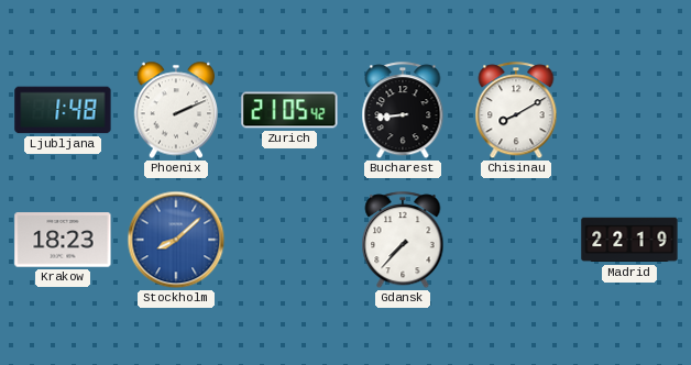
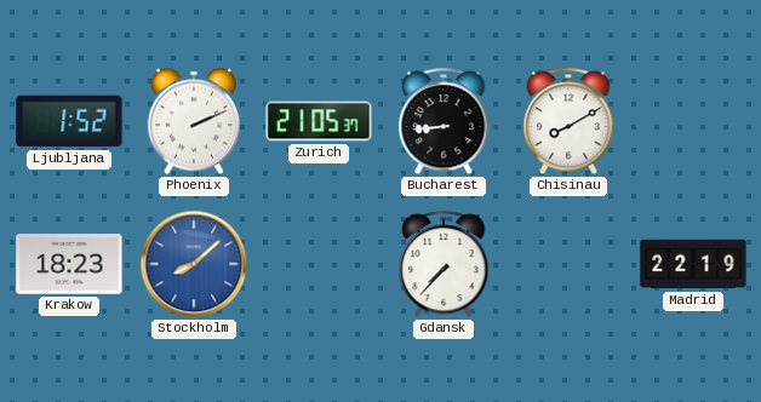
Ljubljana: 1:48 -> 1:52
Zurich: 21:05:42 -> 21:05:37
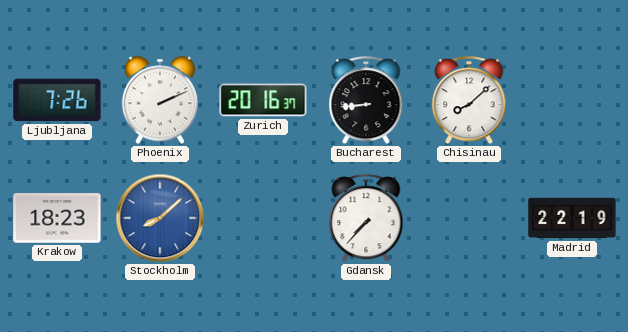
Ljubljana: 1:52 -> 7:26
Zurich: 21:05 -> 20:16
Chisinau: 8:10 -> 8:08
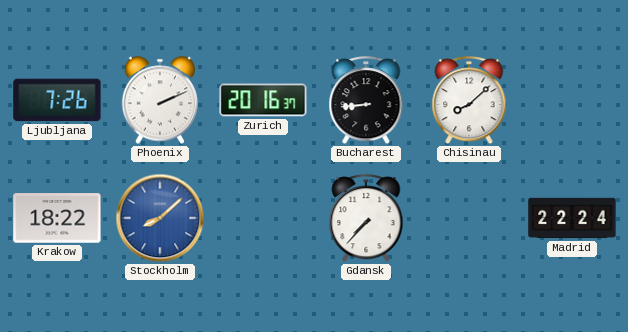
Krakow: 18:23 -> 18:22
Madrid: 22:19 -> 22:24
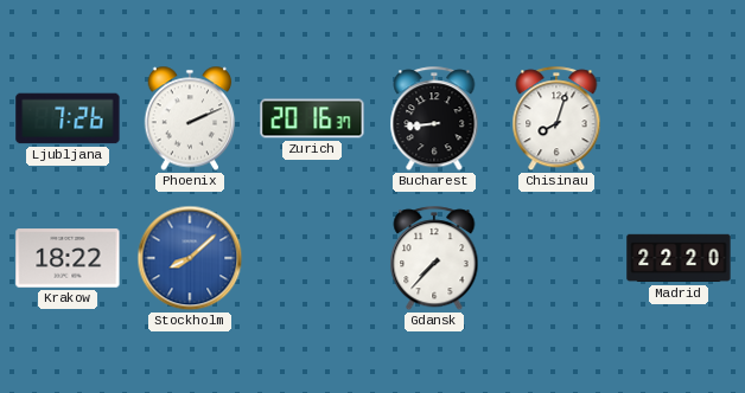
Chisinau: 8:08 -> 8:03
Madrid: 22:24 -> 22:20
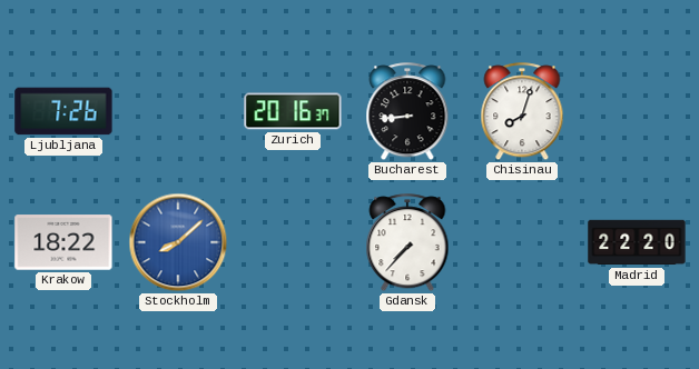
Phoenix: 2:11 -> none
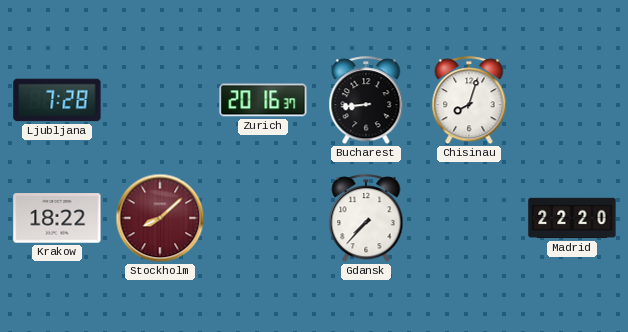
Ljubljana: 7:26 -> 7:28
Stockholm dial: blue -> burgundy
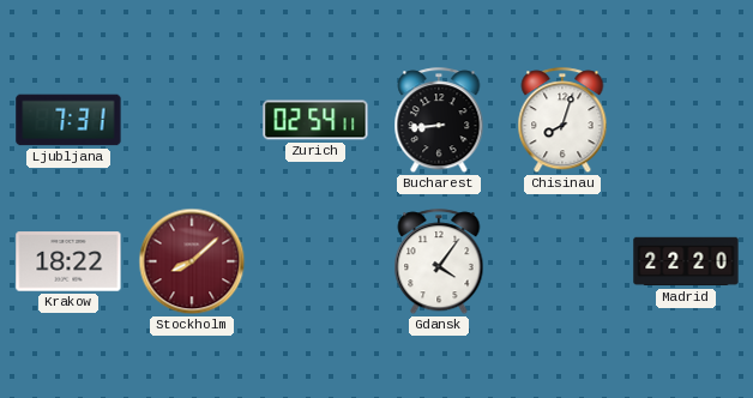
Ljubljana: 7:28 -> 7:31
Zurich: 20:16 -> 02:54
Gdansk: 7:37 -> 4:06
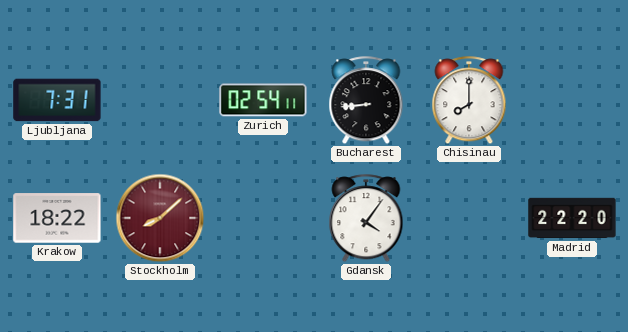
Chisinau: 8:03 -> 8:00
